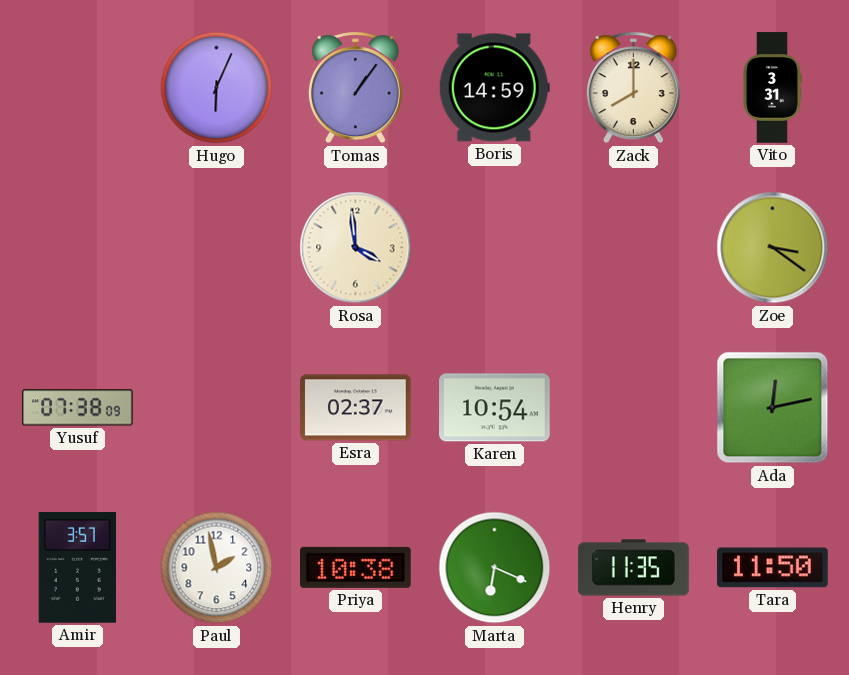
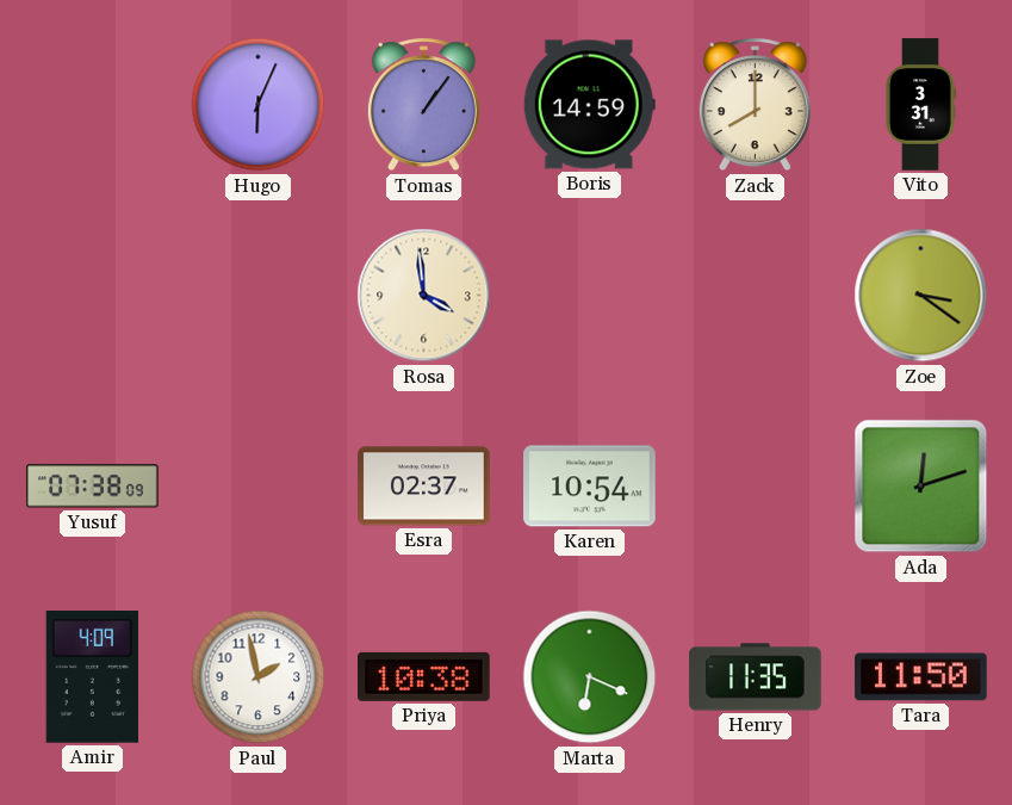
Ada: 12:13 -> 12:12
Amir: 3:57 -> 4:09
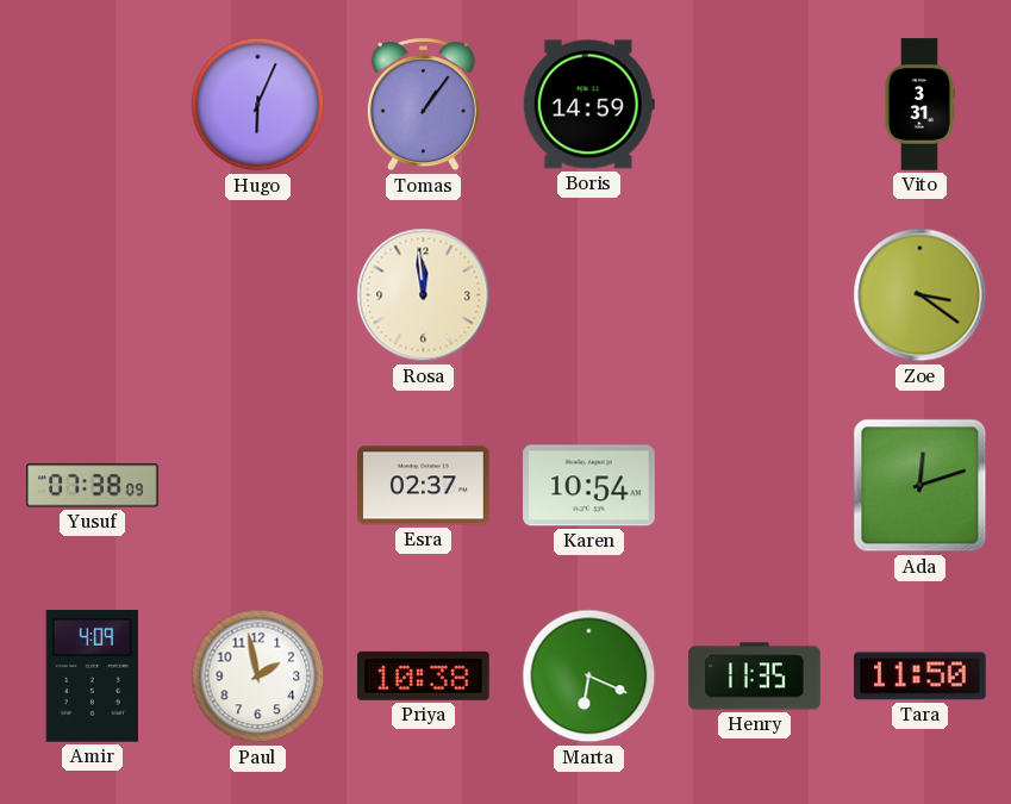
Zack: 8:00 -> none
Rosa: 3:59 -> 11:59
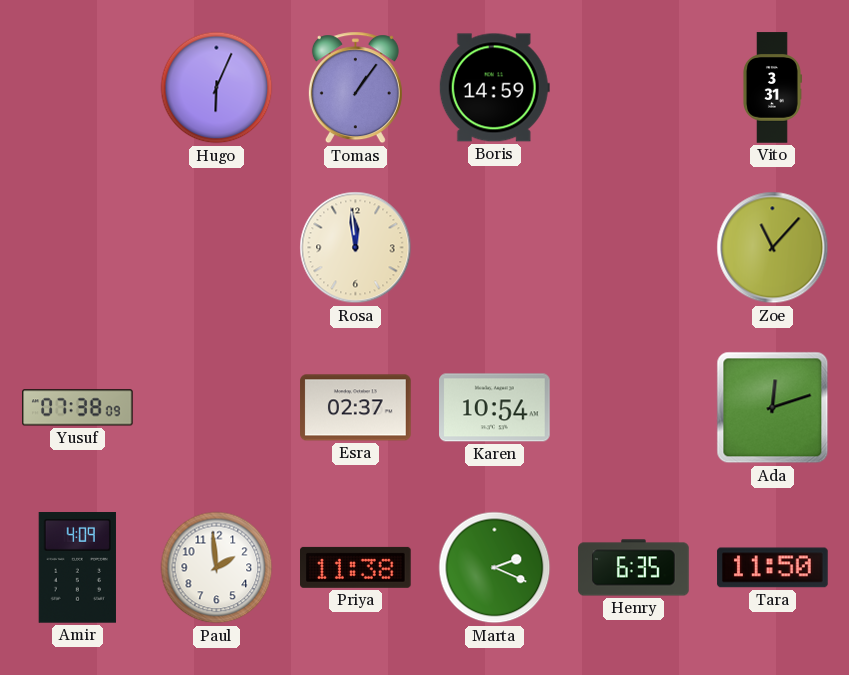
Zoe: 3:21 -> 11:07
Paul: 1:58 -> 1:59
Priya: 10:38 -> 11:38
Marta: 6:19 -> 2:19
Henry: 11:35 -> 6:35
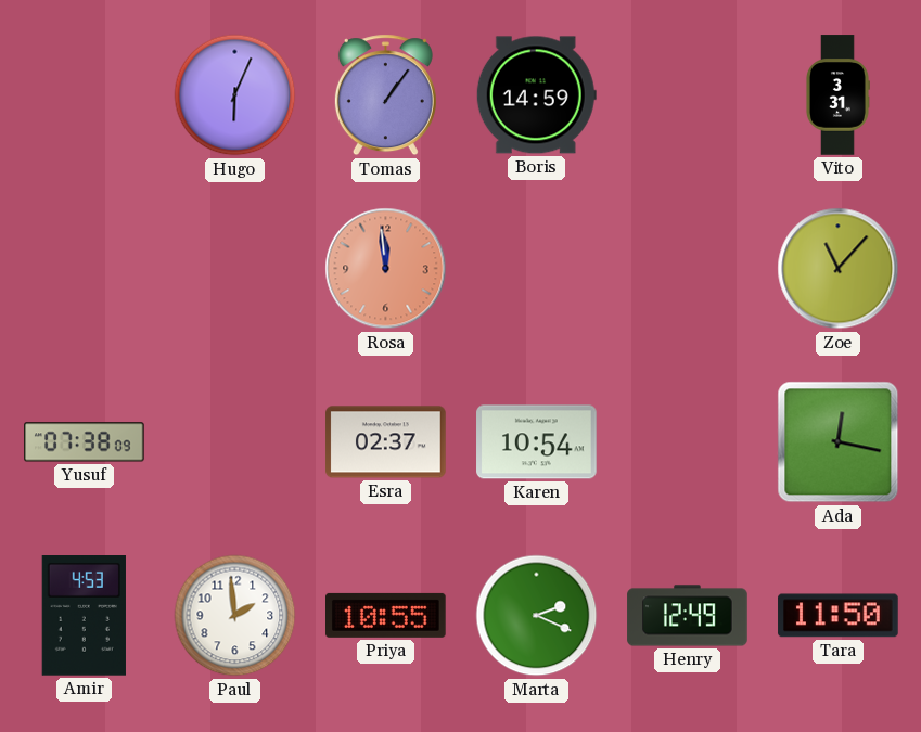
Rosa dial: cream -> salmon
Ada: 12:12 -> 12:17
Amir: 4:09 -> 4:53
Priya: 11:38 -> 10:55
Henry: 6:35 -> 12:49
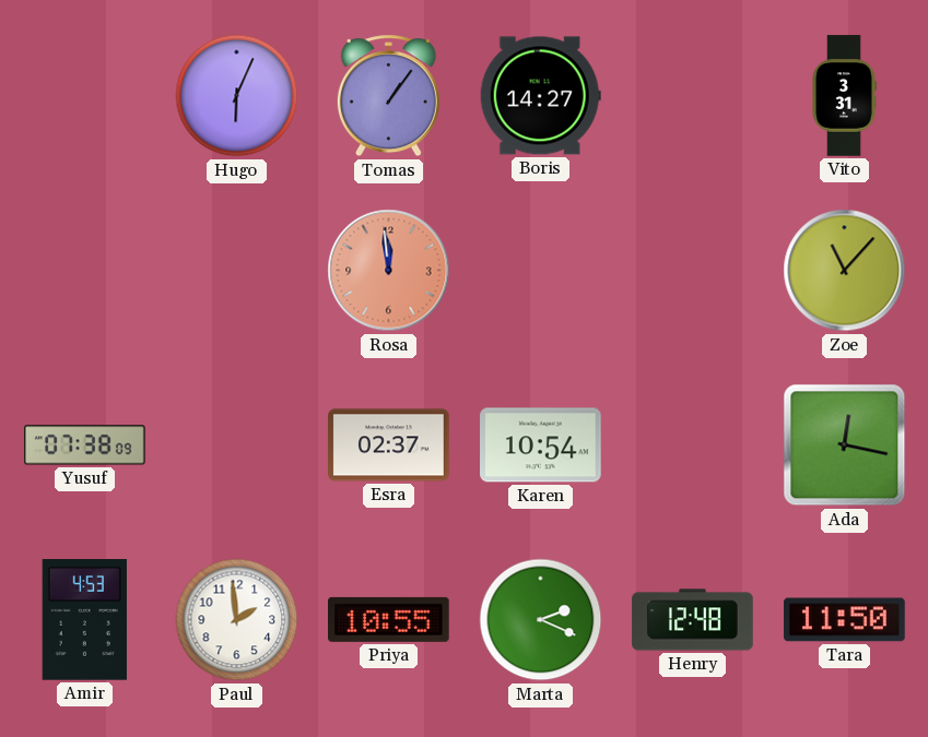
Boris: 14:59 -> 14:27
Henry: 12:49 -> 12:48
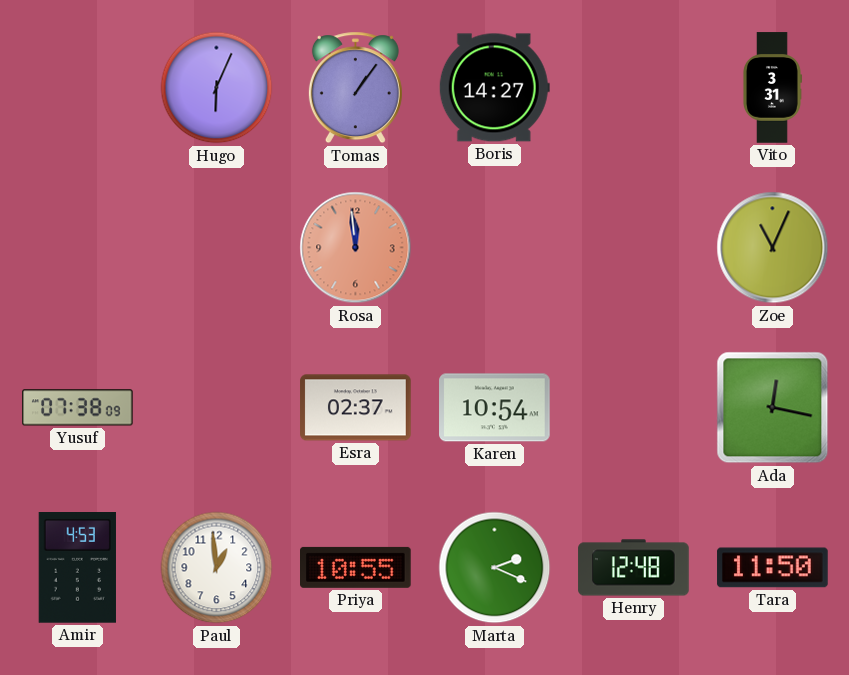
Zoe: 11:07 -> 11:04
Paul: 1:59 -> 12:59
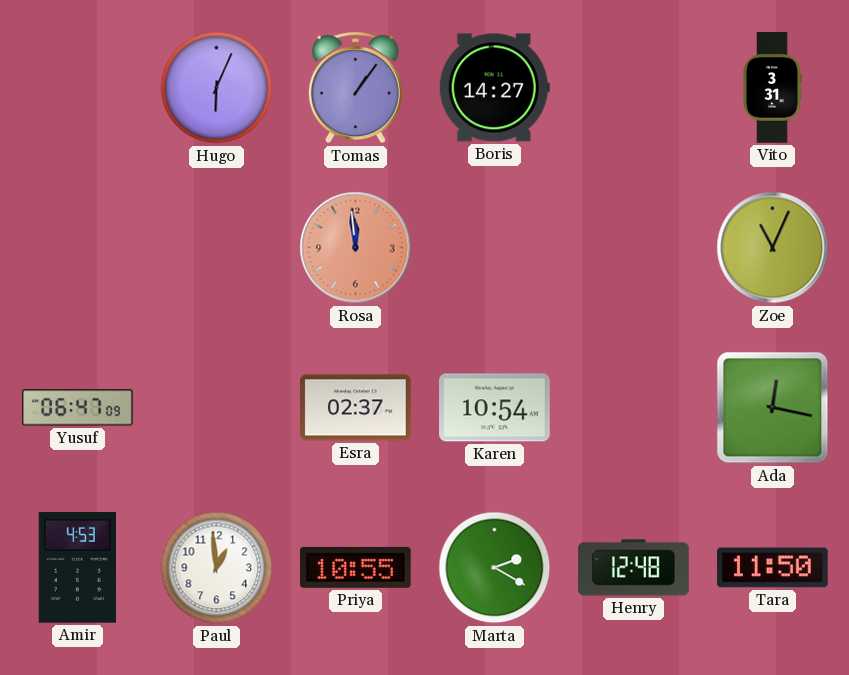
Yusuf: 07:38 -> 06:47
Marta: 2:19 -> 2:20
